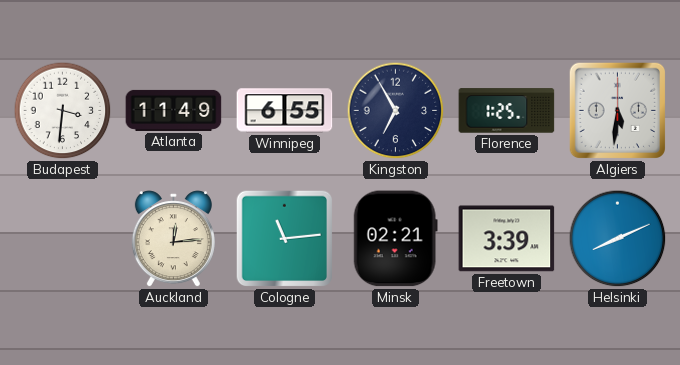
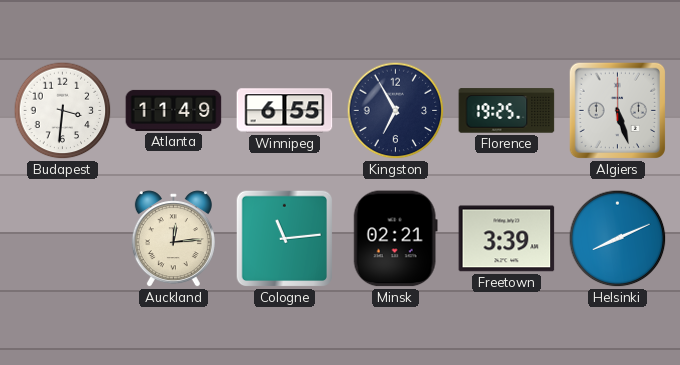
Florence: 1:25 -> 19:25
Algiers: 5:31 -> 5:27
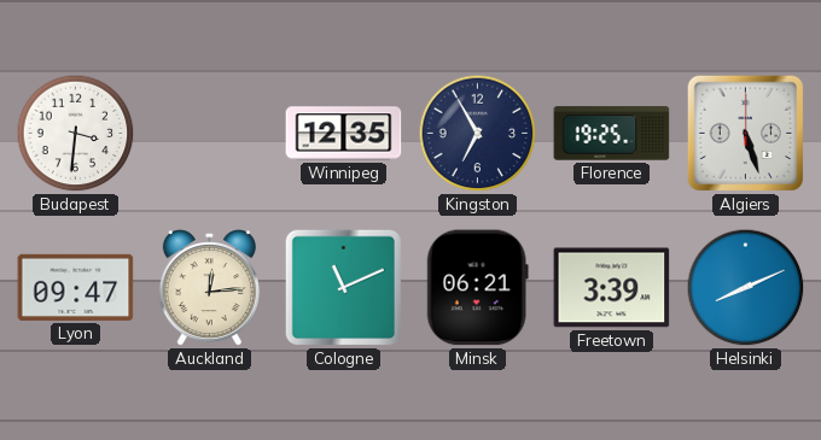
Atlanta: 11:49 -> none
Winnipeg: 6:55 -> 12:35
Lyon: none -> 09:47
Cologne: 11:14 -> 11:11
Minsk: 02:21 -> 06:21
